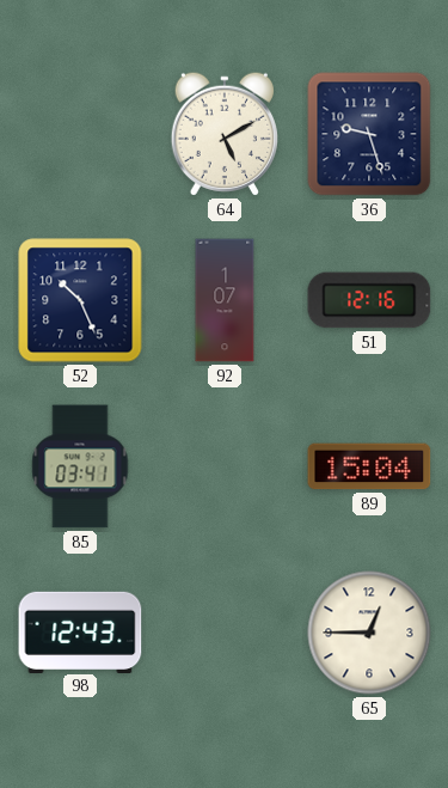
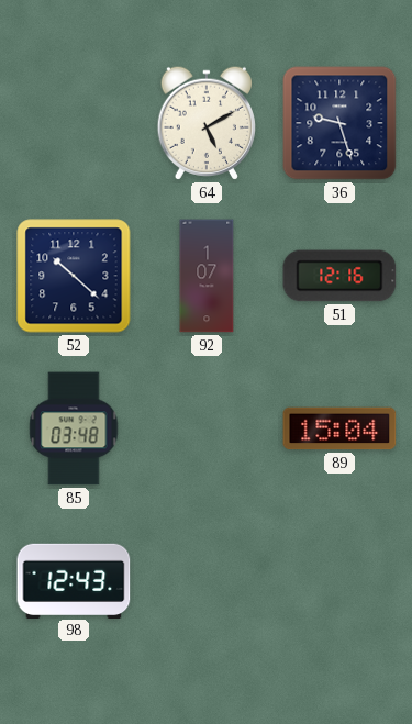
52: 10:26 -> 10:22
85: 03:41 -> 03:48
65: 12:45 -> none
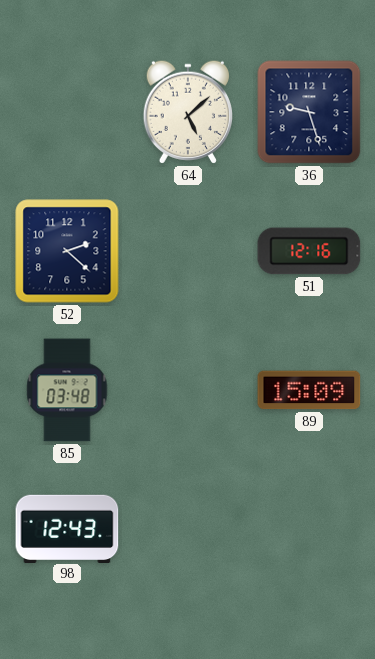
64: 5:10 -> 5:08
52: 10:22 -> 2:22
92: 1:07 -> none
89: 15:04 -> 15:09
